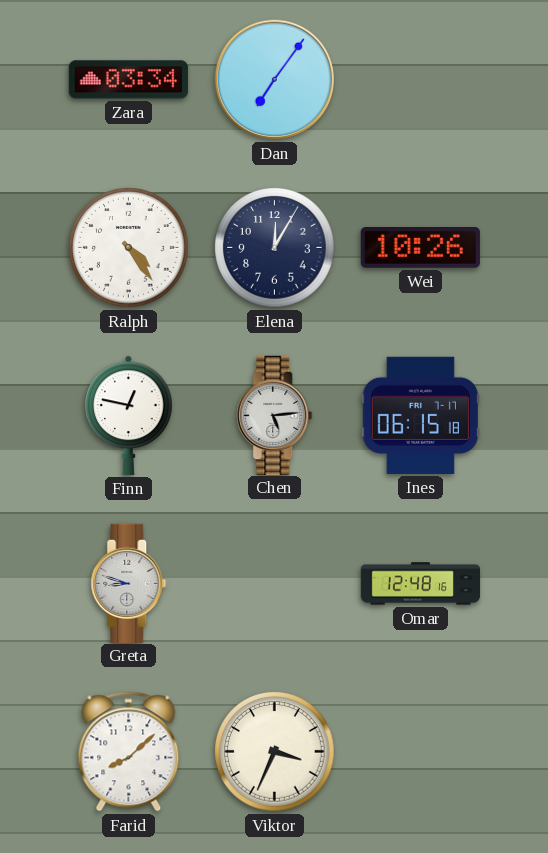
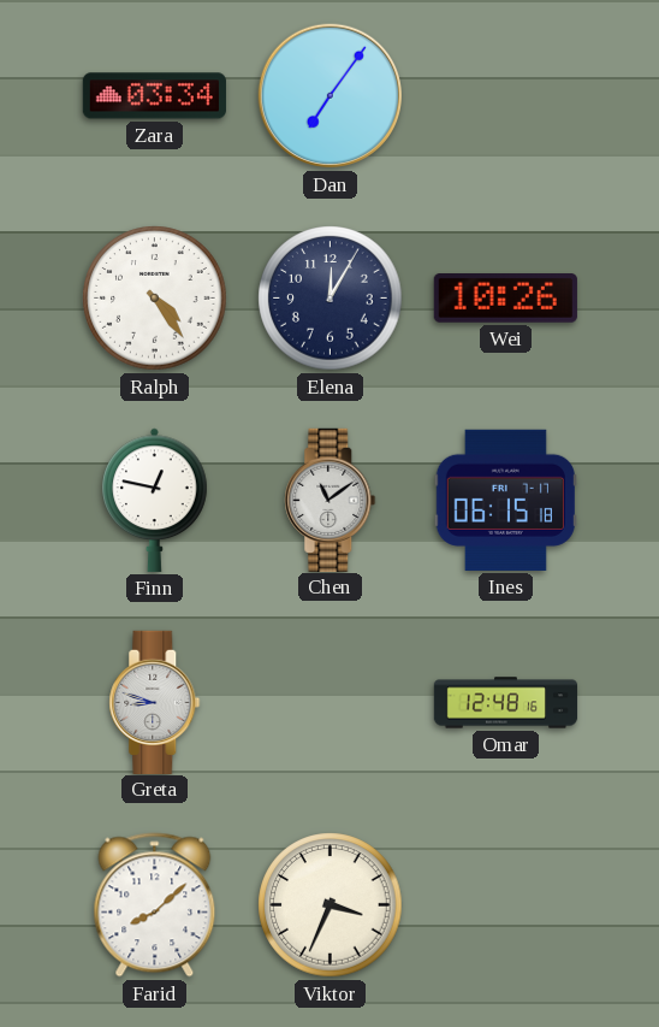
Chen: 5:14 -> 11:09
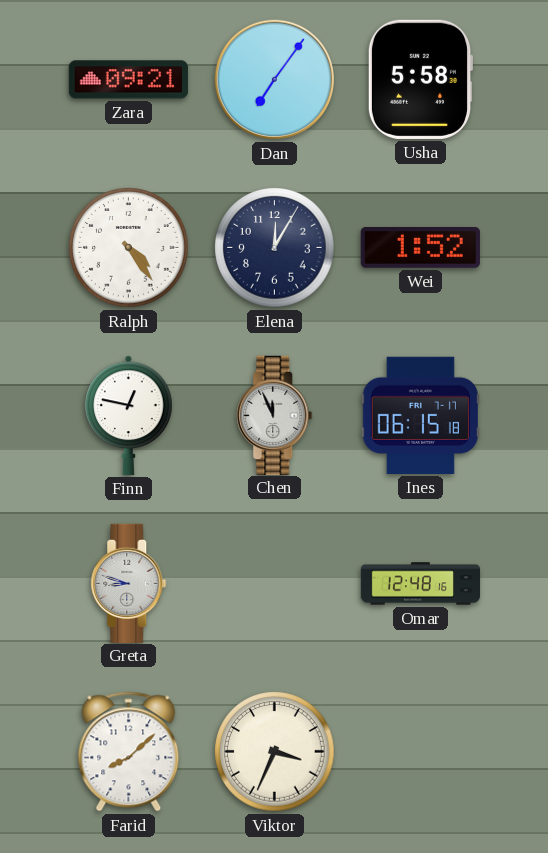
Zara: 03:34 -> 09:21
Usha: none -> 5:58
Wei: 10:26 -> 1:52
Chen: 11:09 -> 11:56
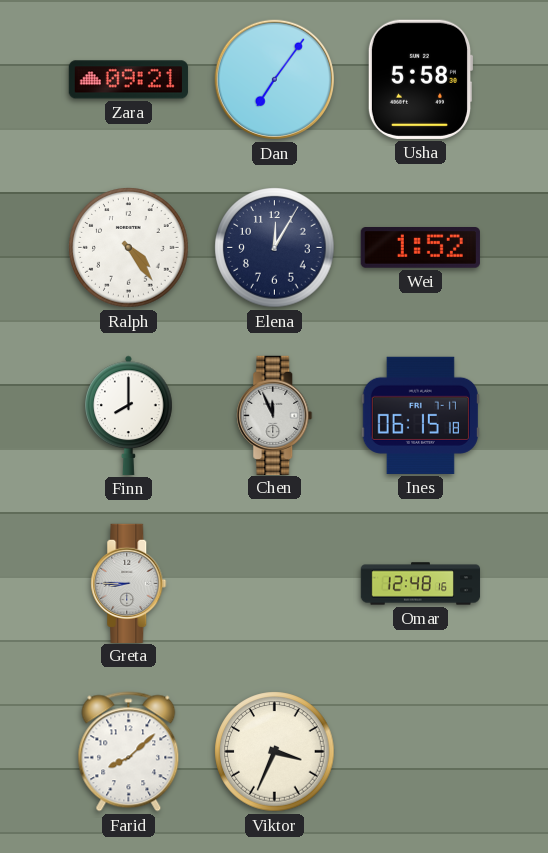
Finn: 12:47 -> 8:00
Greta: 8:48 -> 8:45
